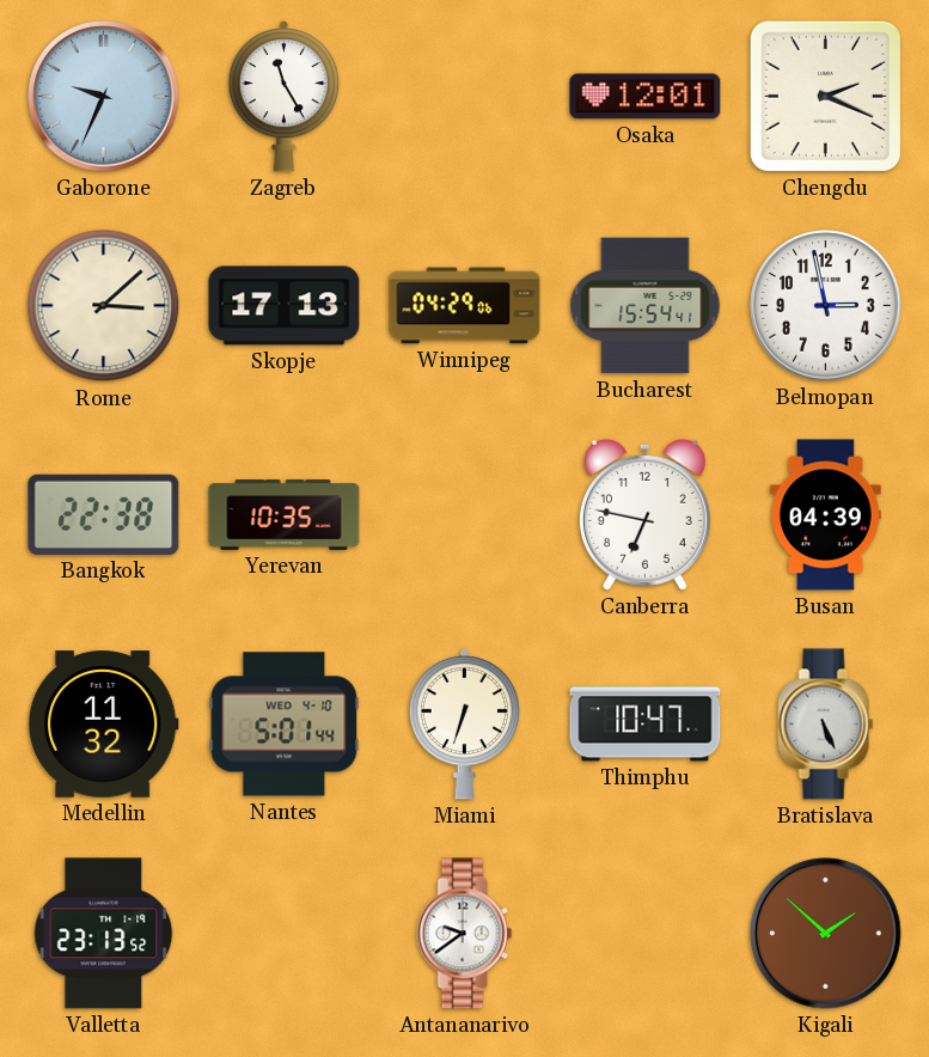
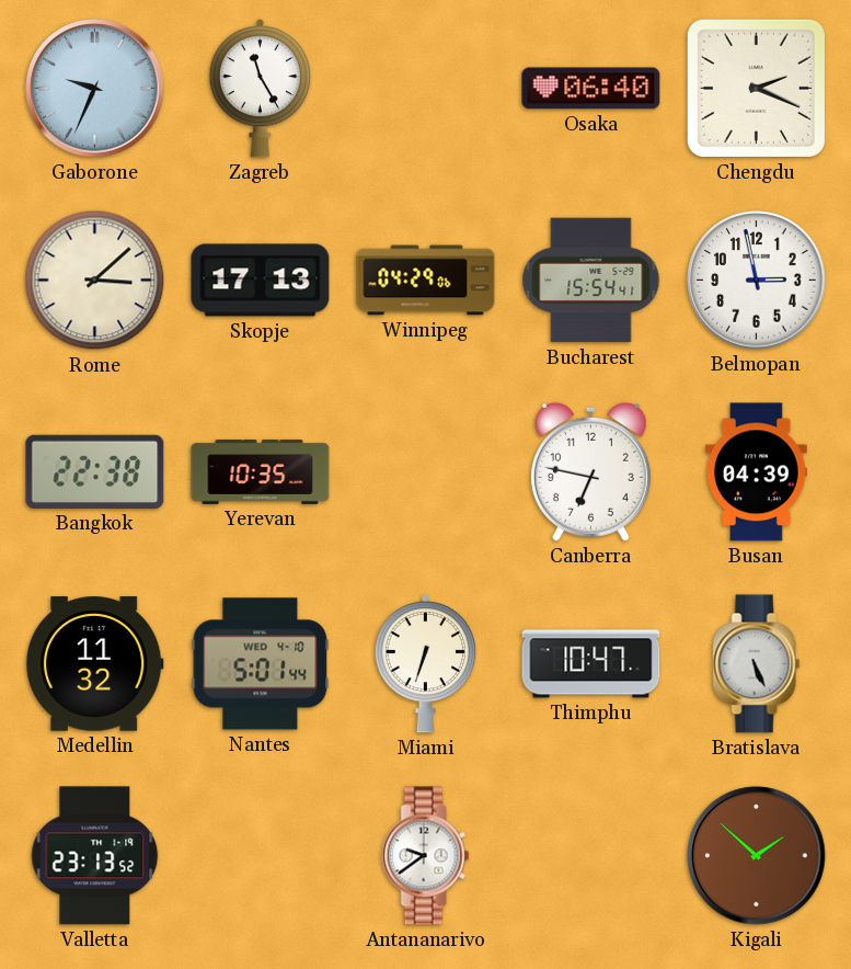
Osaka: 12:01 -> 06:40
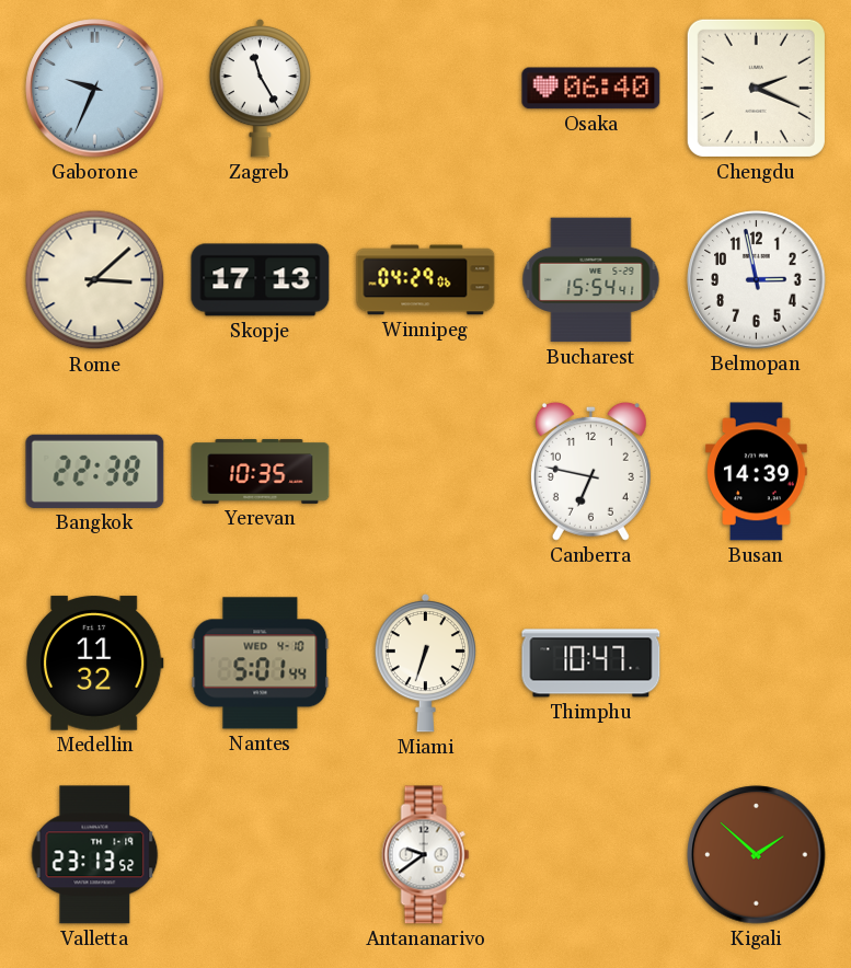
Busan: 04:39 -> 14:39
Bratislava: 5:26 -> none
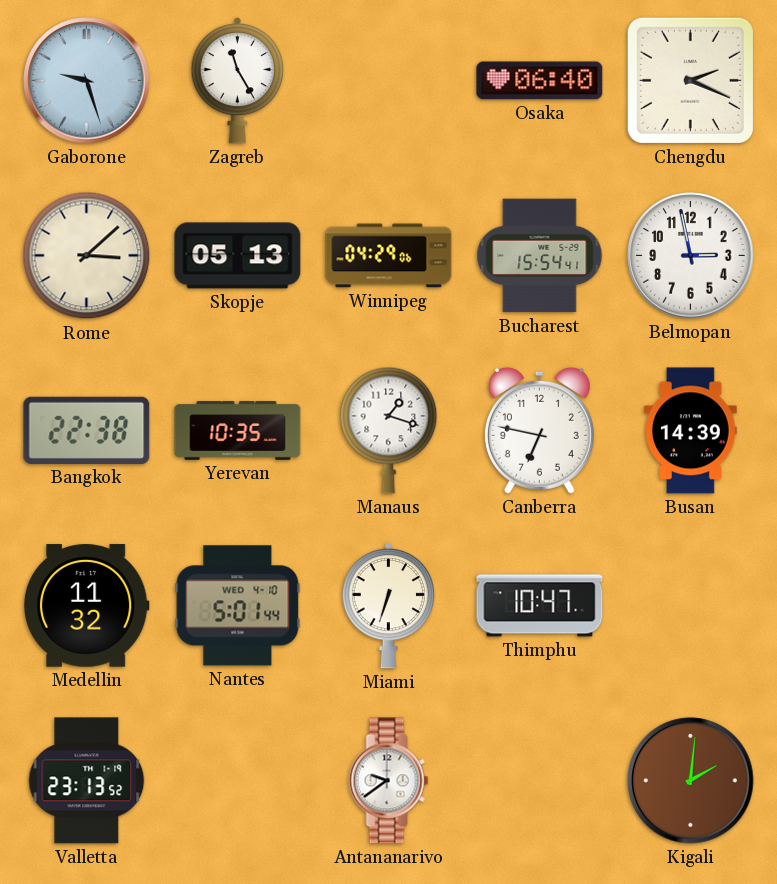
Gaborone: 9:34 -> 9:27
Skopje: 17:13 -> 05:13
Manaus: none -> 1:18
Kigali: 1:52 -> 2:01
